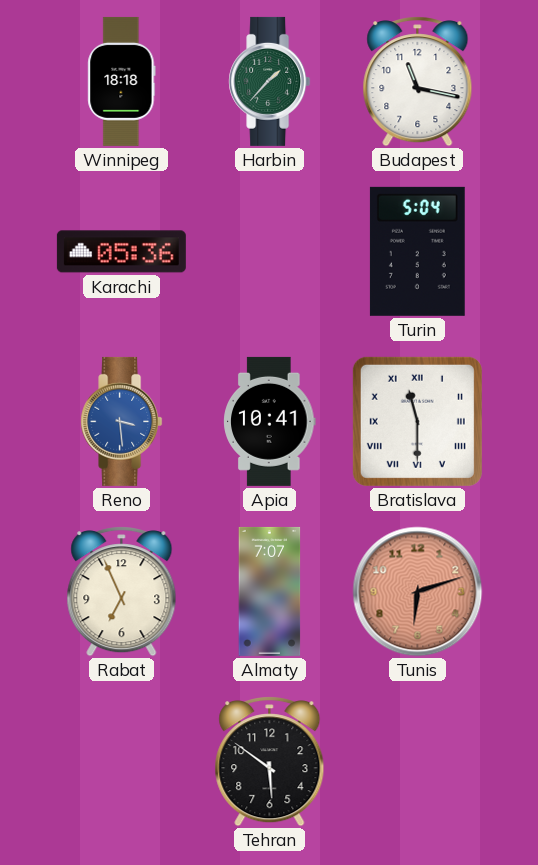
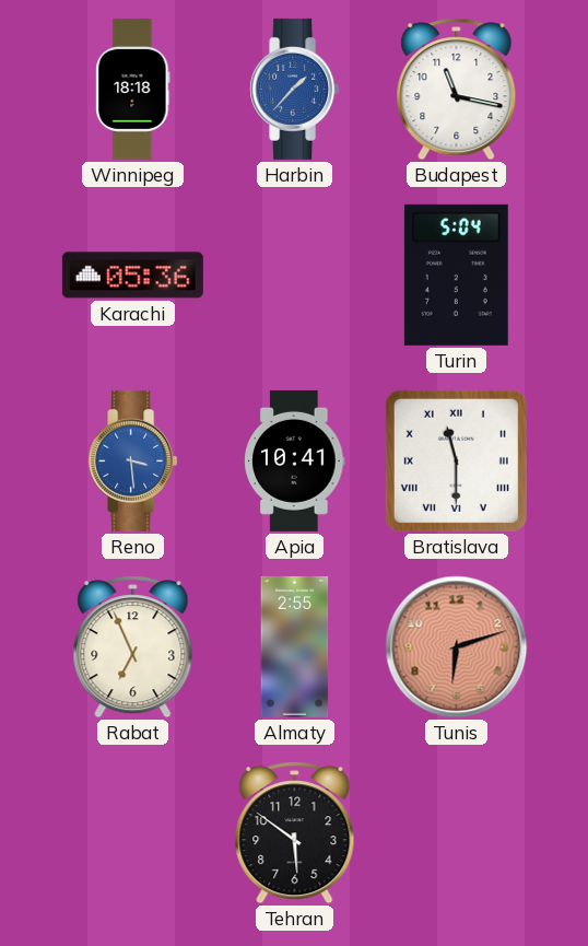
Harbin dial: green -> blue
Almaty: 7:07 -> 2:55
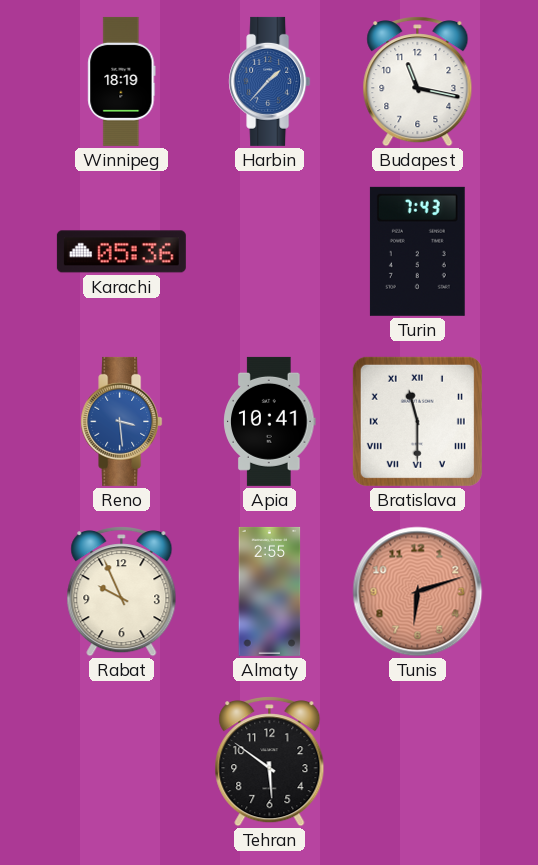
Winnipeg: 18:18 -> 18:19
Turin: 5:04 -> 7:43
Rabat: 6:56 -> 9:56
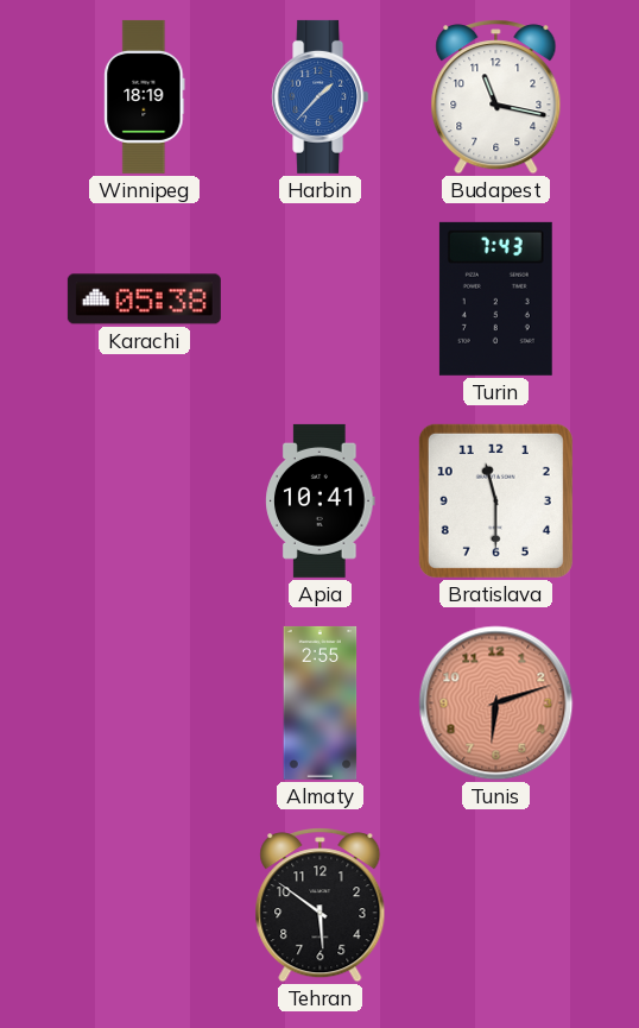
Karachi: 05:36 -> 05:38
Reno: 3:29 -> none
Bratislava numerals: Roman -> Arabic
Rabat: 9:56 -> none
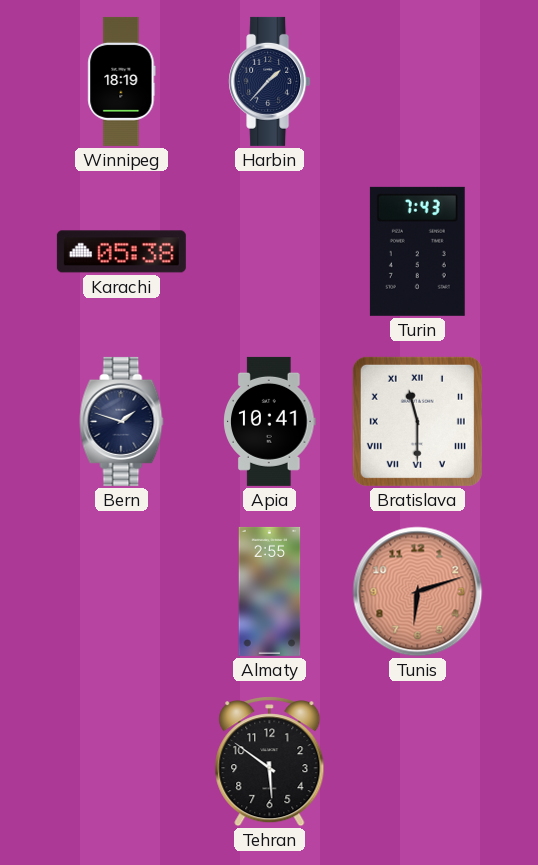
Harbin dial: blue -> navy
Budapest: 11:17 -> none
Bern: none -> 1:48
Bratislava numerals: Arabic -> Roman
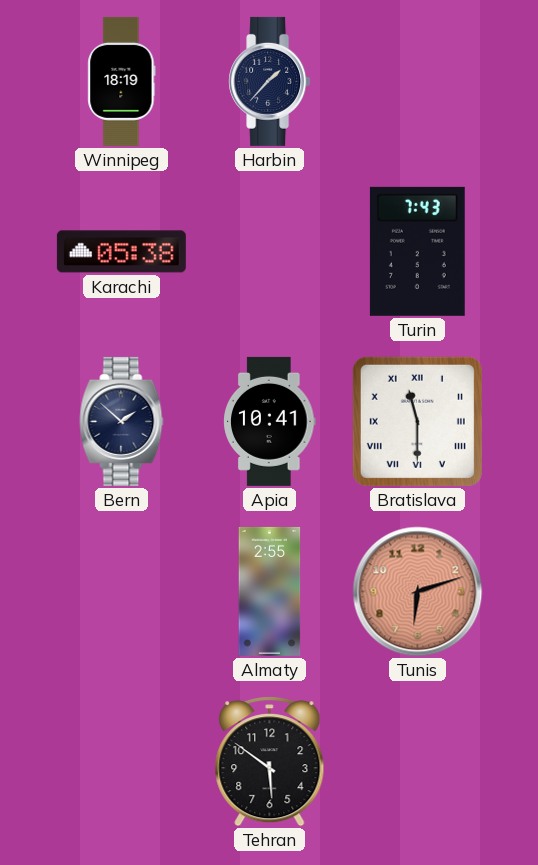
Bern: 1:48 -> 1:52
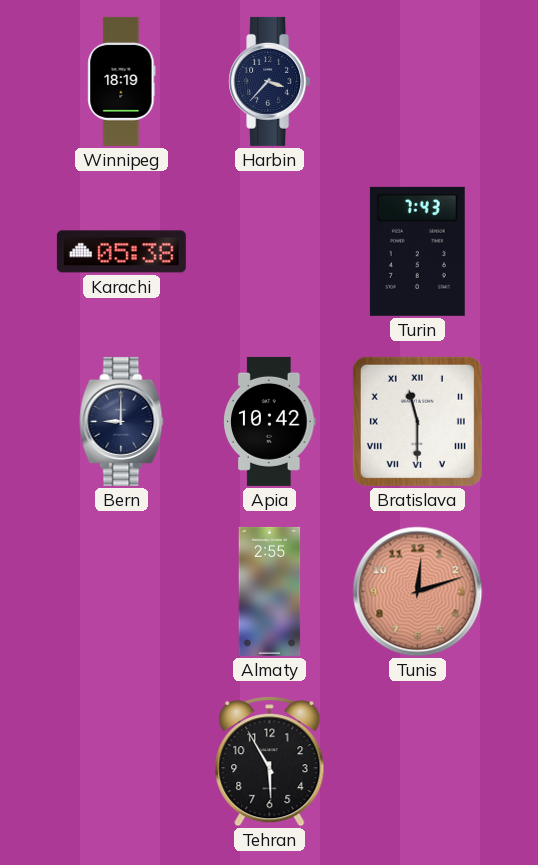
Harbin: 1:37 -> 3:37
Bern: 1:52 -> 9:00
Apia: 10:41 -> 10:42
Tunis: 6:12 -> 12:12
Tehran: 5:51 -> 5:55
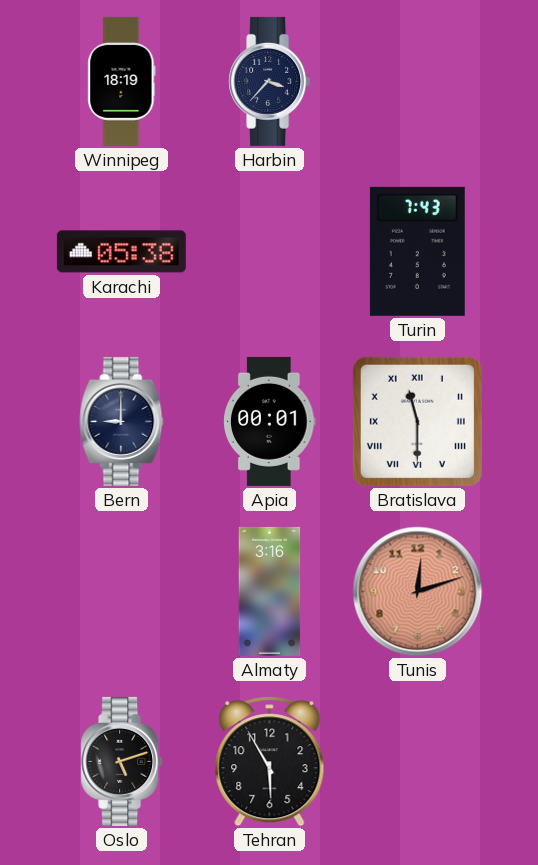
Apia: 10:42 -> 00:01
Almaty: 2:55 -> 3:16
Oslo: none -> 5:12
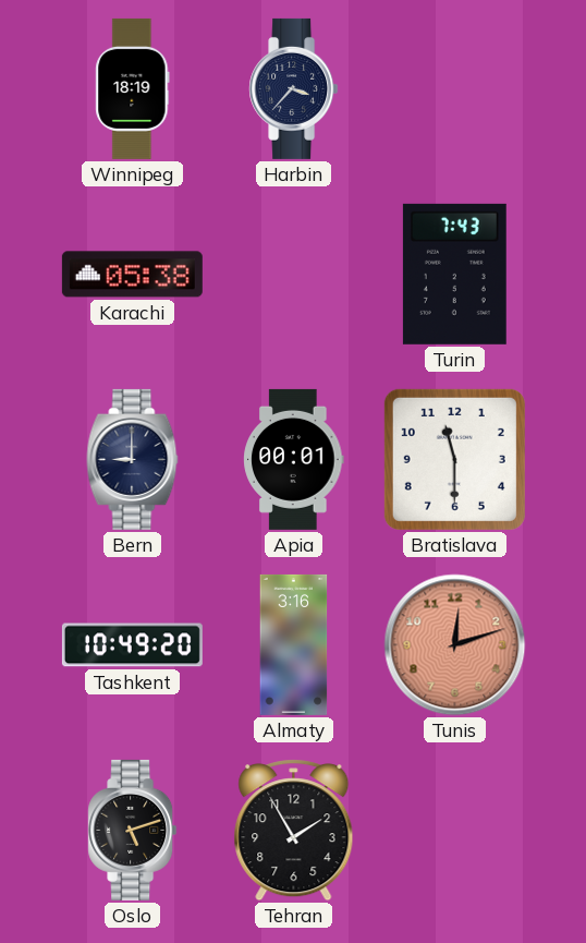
Bratislava numerals: Roman -> Arabic
Tashkent: none -> 10:49
Tehran: 5:55 -> 1:55
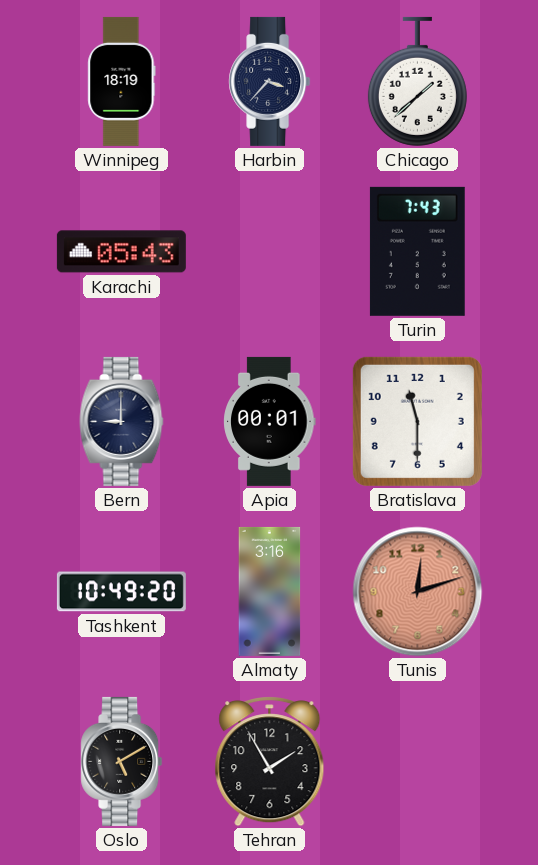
Chicago: none -> 1:38
Karachi: 05:38 -> 05:43
Oslo: 5:12 -> 5:10
